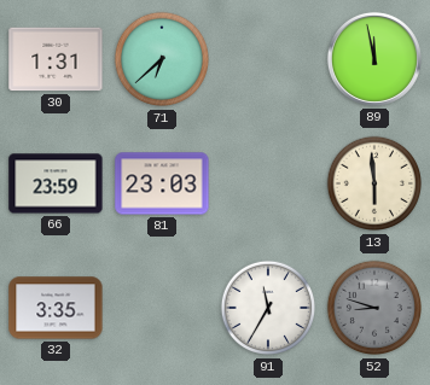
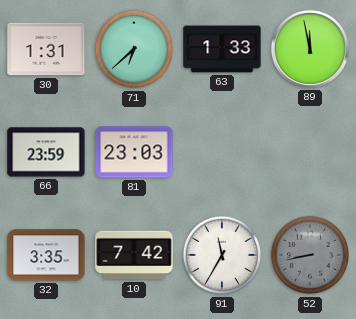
63: none -> 1:33
13: 5:59 -> none
10: none -> 7:42
52: 8:48 -> 8:43
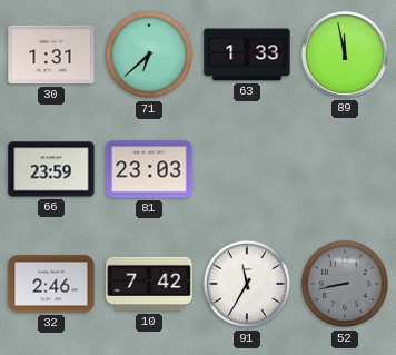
32: 3:35 -> 2:46
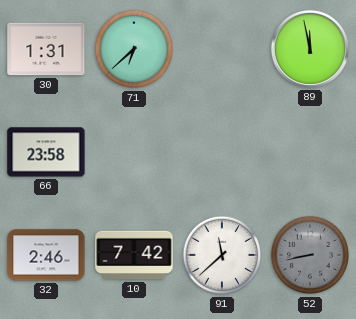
63: 1:33 -> none
66: 23:59 -> 23:58
81: 23:03 -> none
91: 11:35 -> 11:38
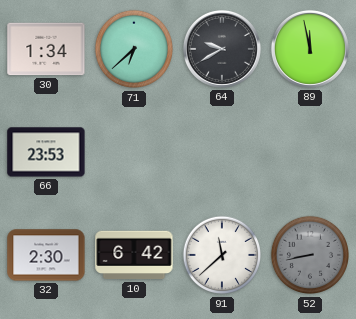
30: 1:31 -> 1:34
64: none -> 9:40
66: 23:58 -> 23:53
32: 2:46 -> 2:30
10: 7:42 -> 6:42
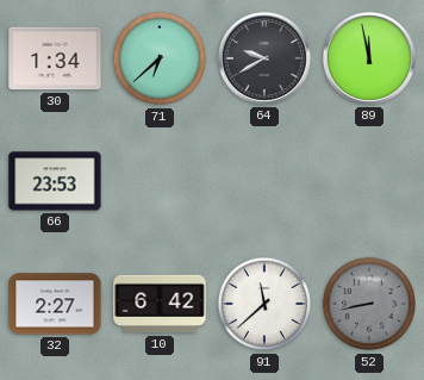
32: 2:30 -> 2:27
